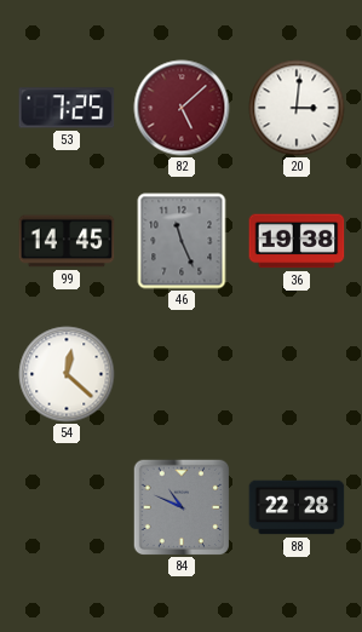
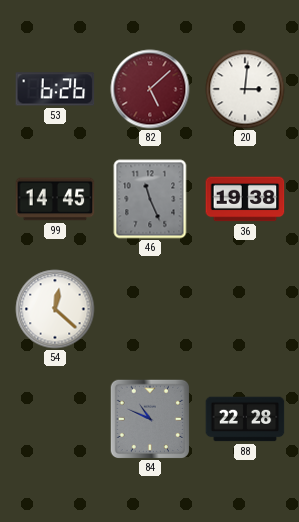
53: 7:25 -> 6:26
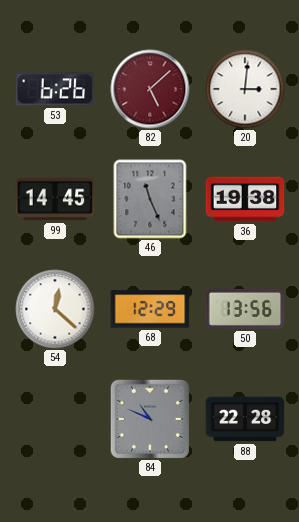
68: none -> 12:29
50: none -> 13:56
